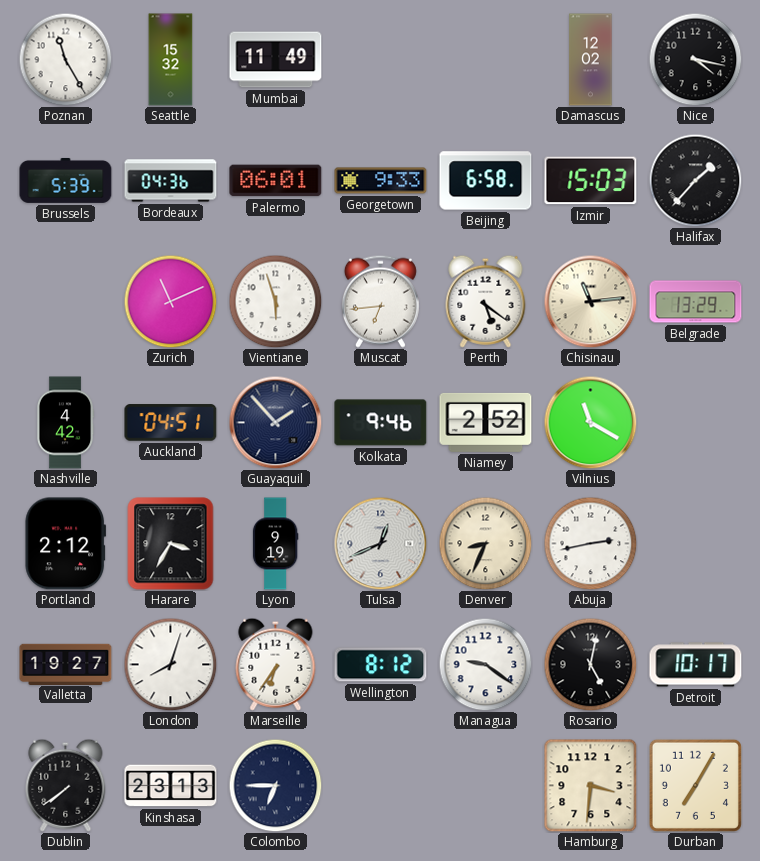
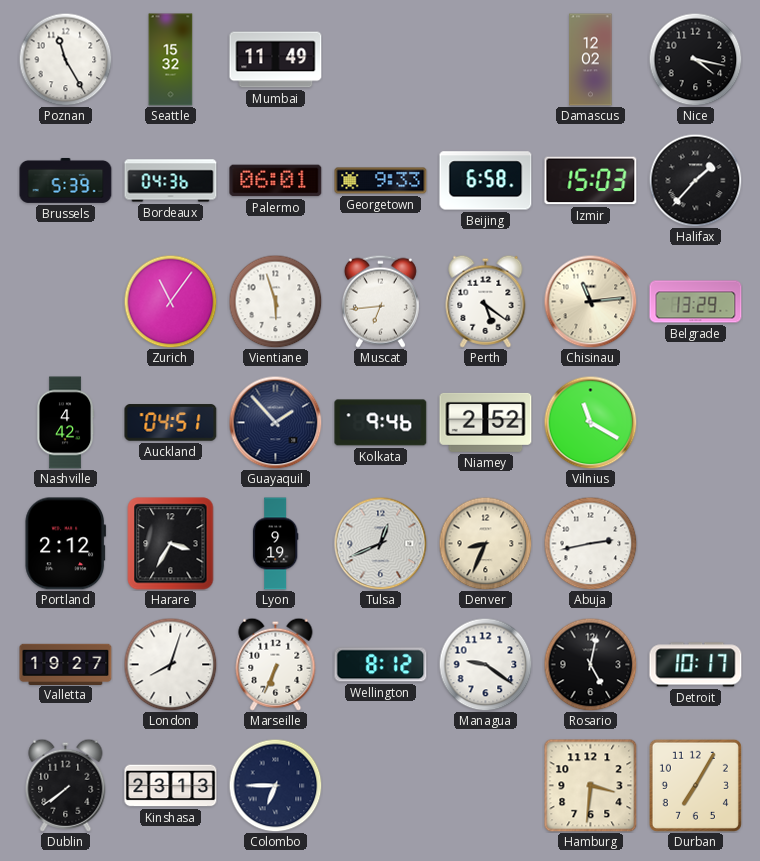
Zurich: 11:11 -> 11:06
Marseille: 6:36 -> 6:34
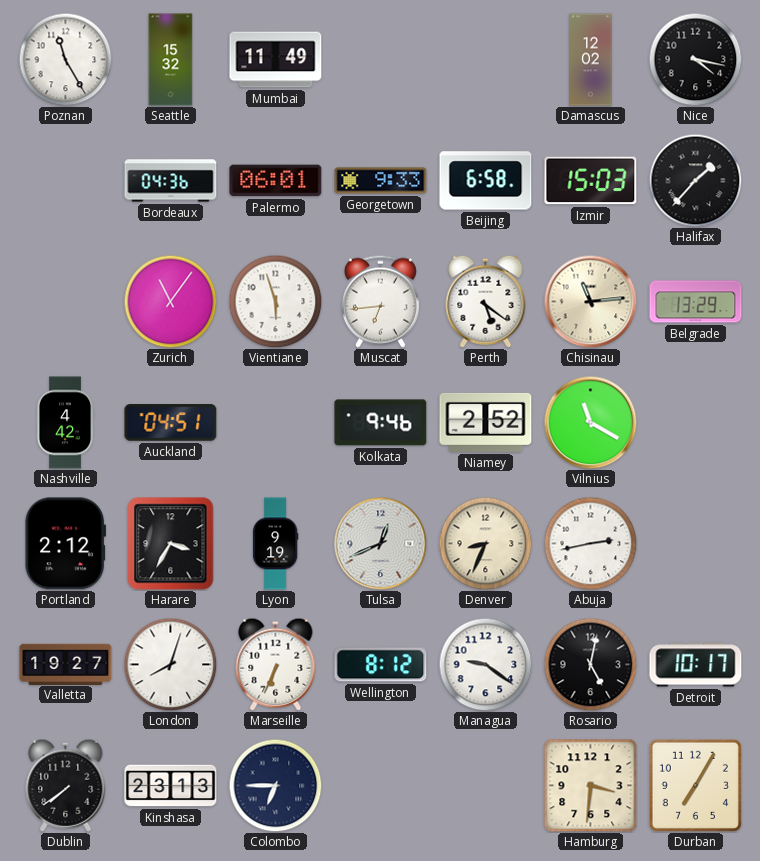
Brussels: 5:39 -> none
Guayaquil: 1:53 -> none
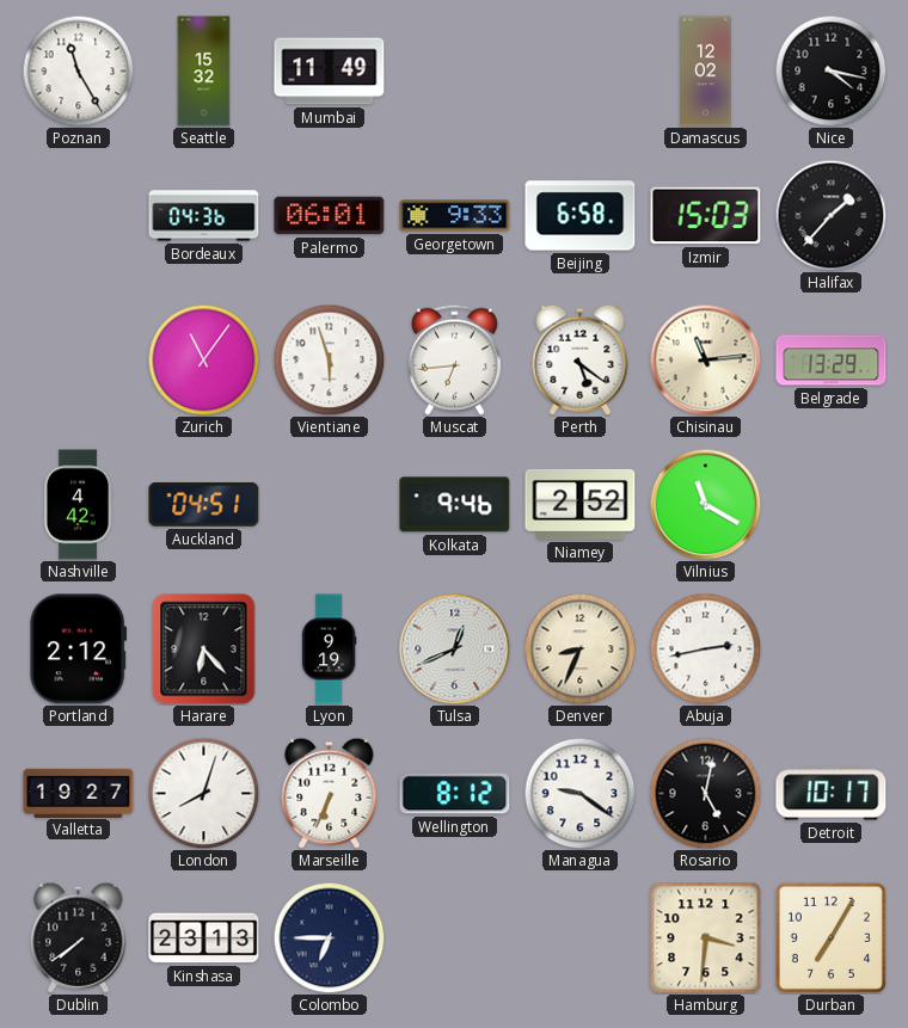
Harare: 3:35 -> 6:23
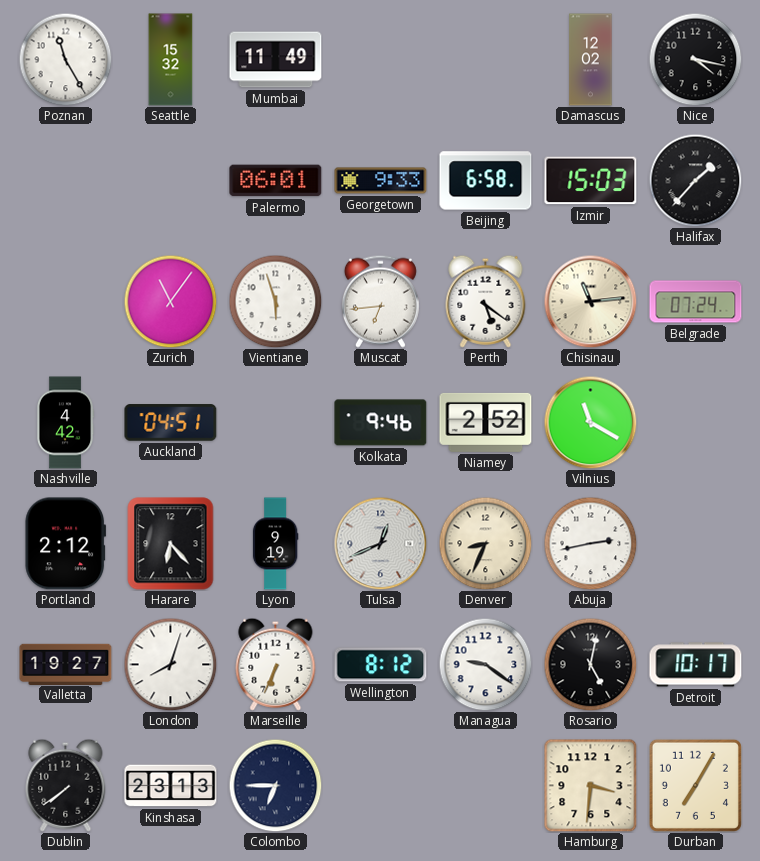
Bordeaux: 04:36 -> none
Belgrade: 13:29 -> 07:24
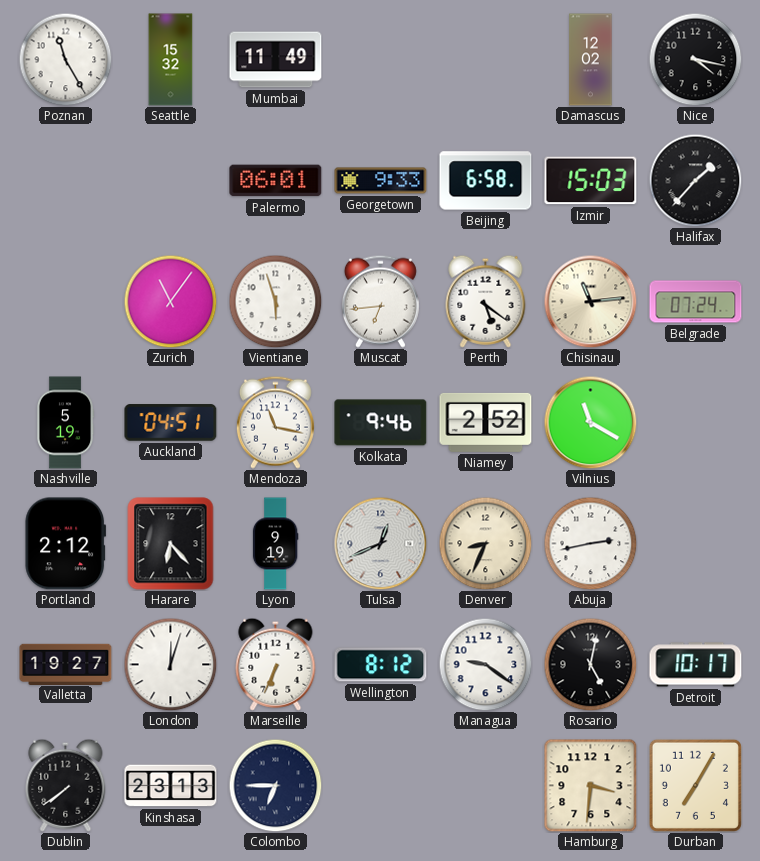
Nashville: 4:42 -> 5:19
Mendoza: none -> 11:17
London: 8:03 -> 12:03
